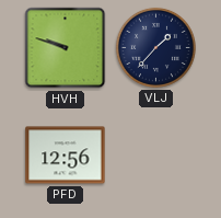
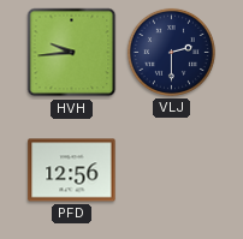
HVH: 9:48 -> 9:44
VLJ: 1:37 -> 2:30
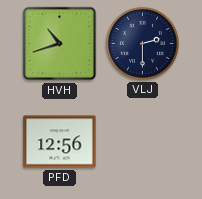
HVH: 9:44 -> 10:42
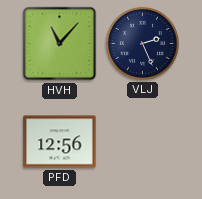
HVH: 10:42 -> 11:07
VLJ: 2:30 -> 2:26
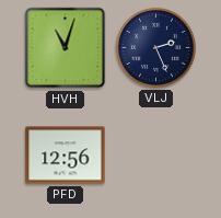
HVH: 11:07 -> 11:03
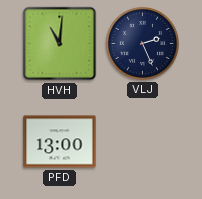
HVH: 11:03 -> 11:01
PFD: 12:56 -> 13:00
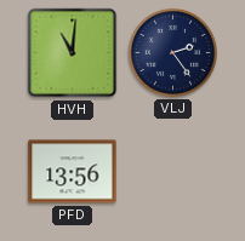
VLJ: 2:26 -> 2:24
PFD: 13:00 -> 13:56
